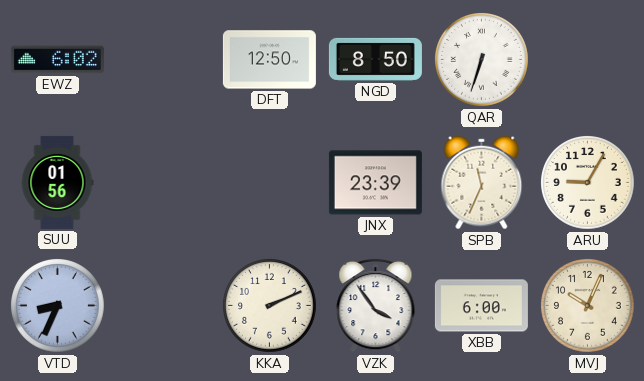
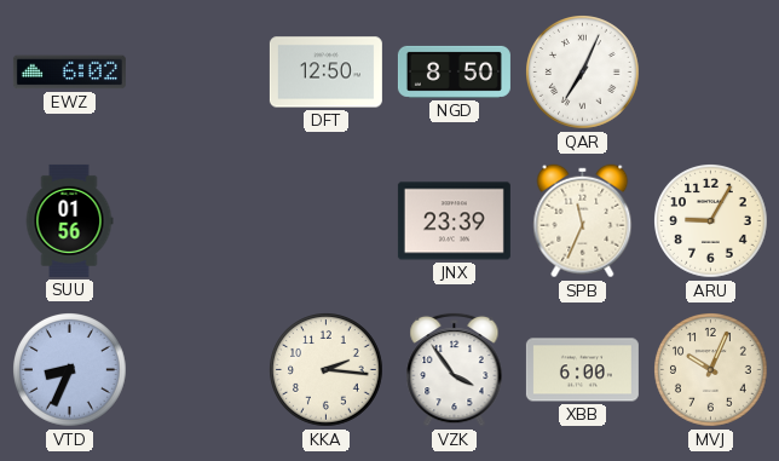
QAR: 6:33 -> 7:04
KKA: 2:11 -> 2:16
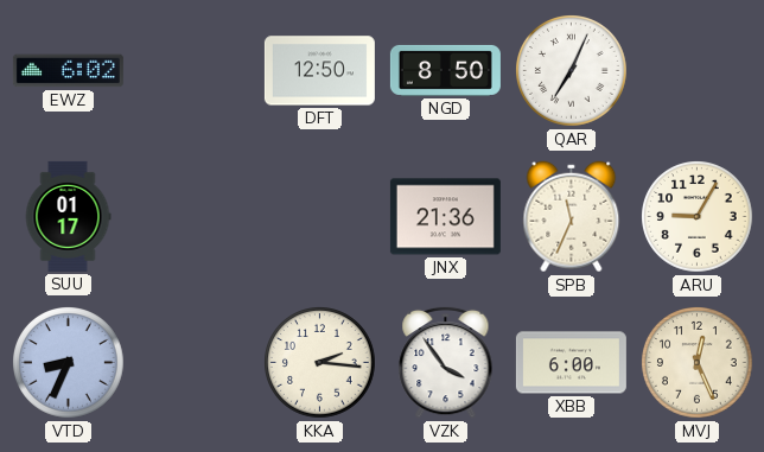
SUU: 01:56 -> 01:17
JNX: 23:39 -> 21:36
MVJ: 10:04 -> 12:26
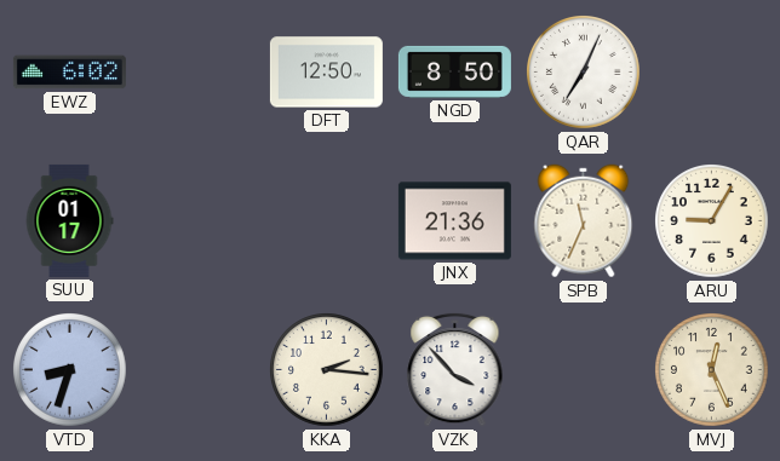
VTD: 8:34 -> 8:33
VZK: 3:54 -> 3:53
XBB: 6:00 -> none
